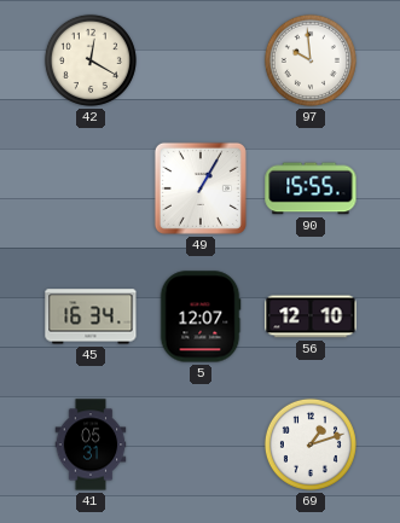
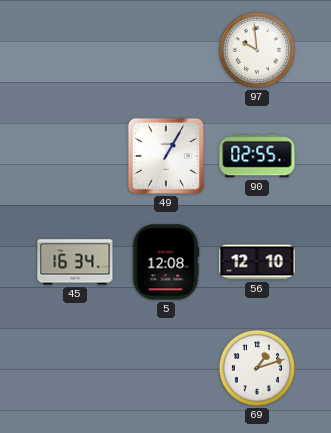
42: 12:20 -> none
90: 15:55 -> 02:55
5: 12:07 -> 12:08
41: 05:31 -> none
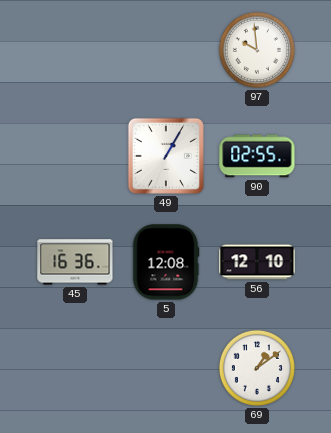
45: 16:34 -> 16:36
69: 1:12 -> 1:09
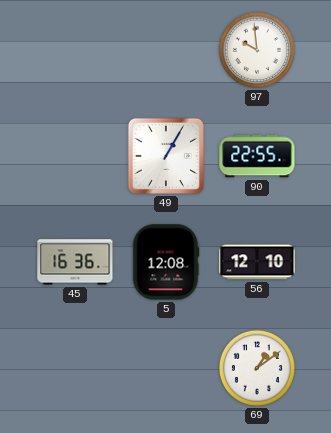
90: 02:55 -> 22:55
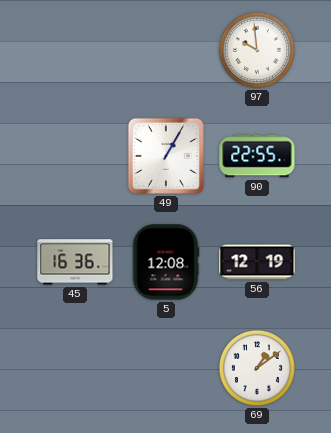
56: 12:10 -> 12:19
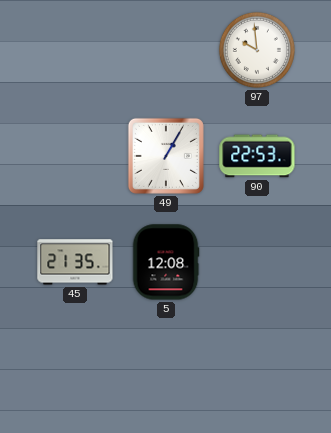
90: 22:55 -> 22:53
45: 16:36 -> 21:35
56: 12:19 -> none
69: 1:09 -> none
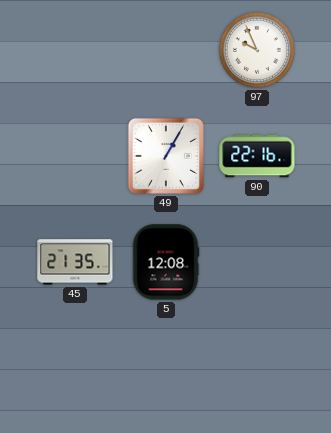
97: 9:59 -> 9:56
90: 22:53 -> 22:16
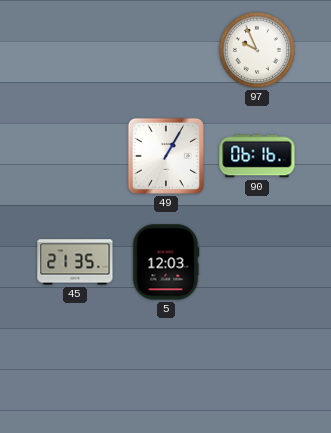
90: 22:16 -> 06:16
5: 12:08 -> 12:03
